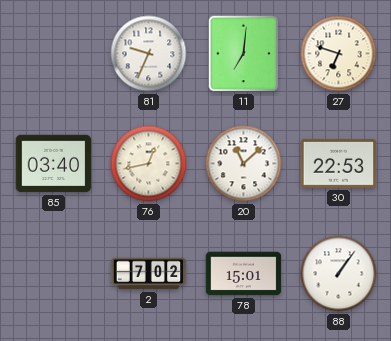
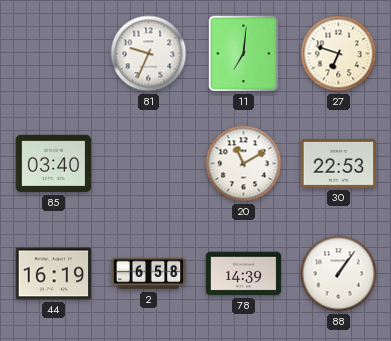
76: 12:43 -> none
20: 11:08 -> 11:10
44: none -> 16:19
2: 7:02 -> 6:58
78: 15:01 -> 14:39
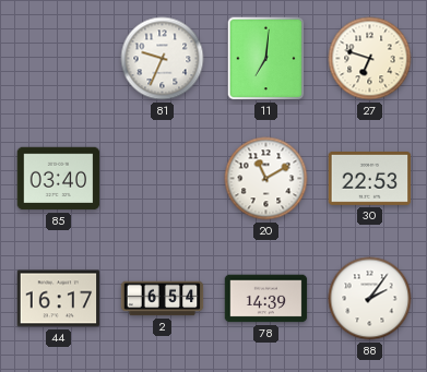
44: 16:19 -> 16:17
2: 6:58 -> 6:54
88: 1:06 -> 2:06
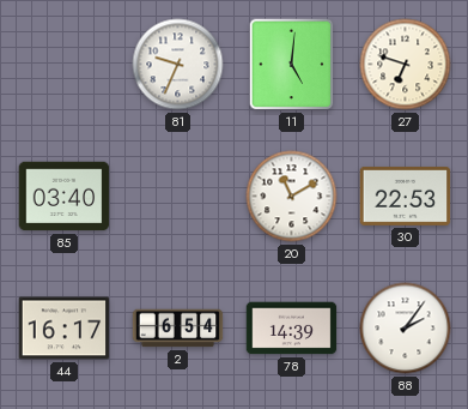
11: 7:01 -> 5:01
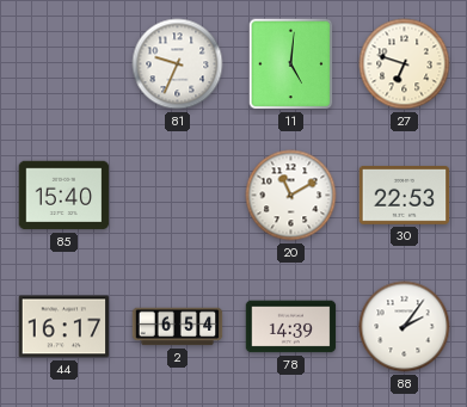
85: 03:40 -> 15:40
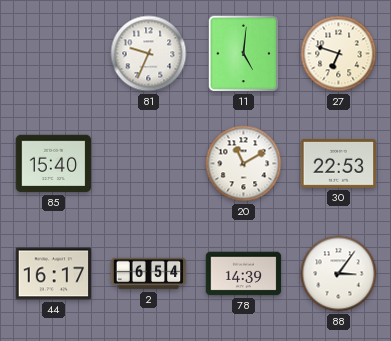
88: 2:06 -> 3:06
